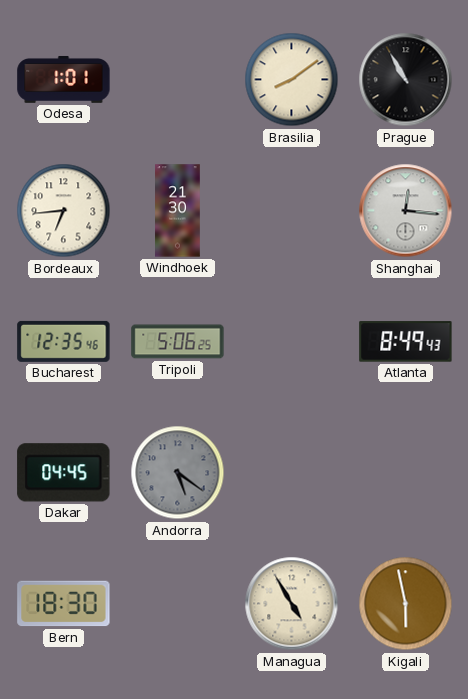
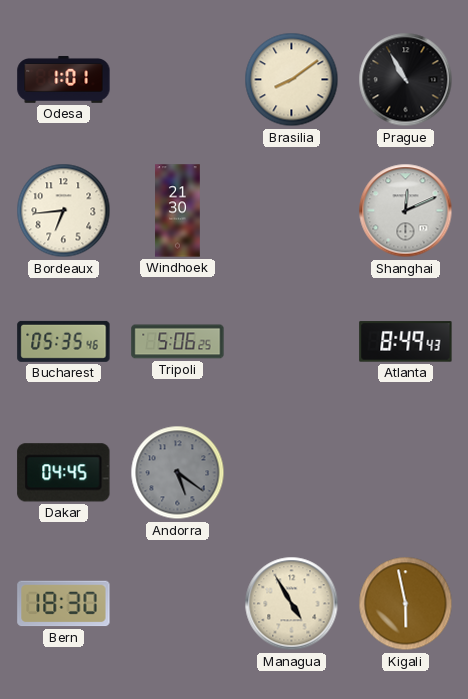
Shanghai: 12:16 -> 12:11
Bucharest: 12:35 -> 05:35
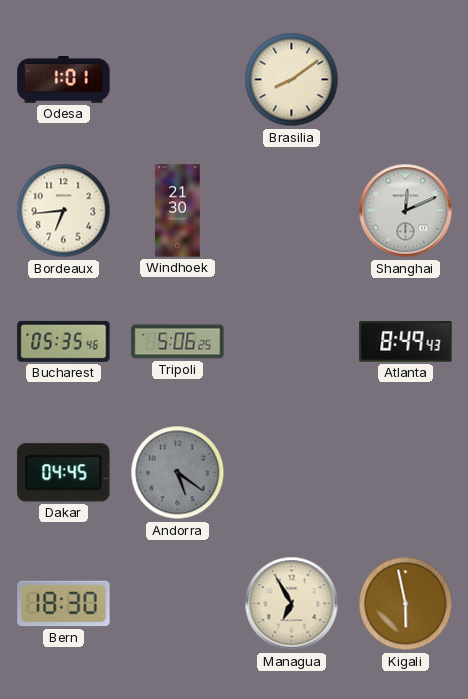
Prague: 10:55 -> none
Managua: 4:55 -> 6:55
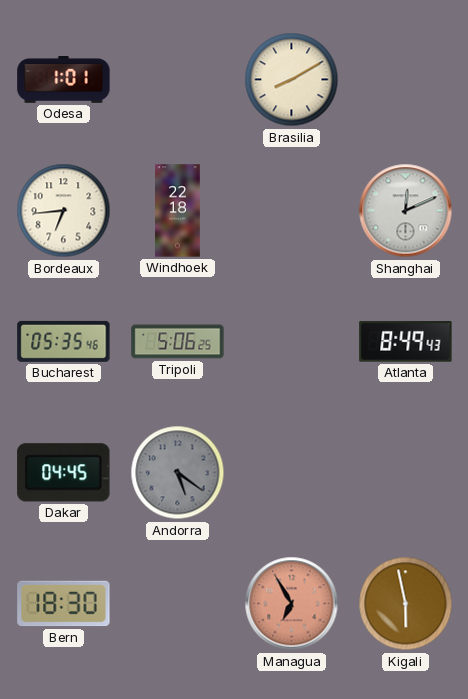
Brasilia: 8:09 -> 8:10
Windhoek: 21:30 -> 22:18
Managua dial: cream -> salmon
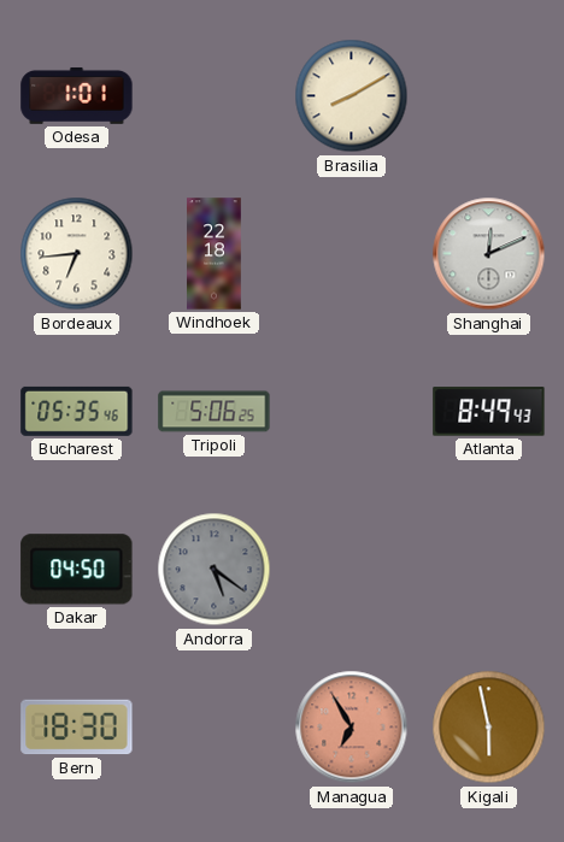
Dakar: 04:45 -> 04:50
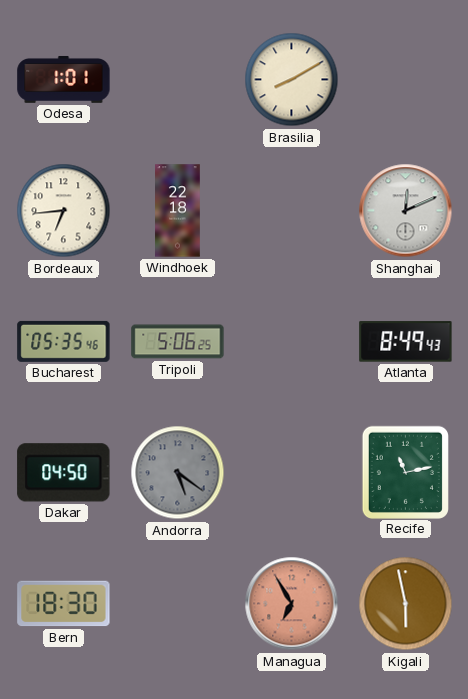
Recife: none -> 11:13
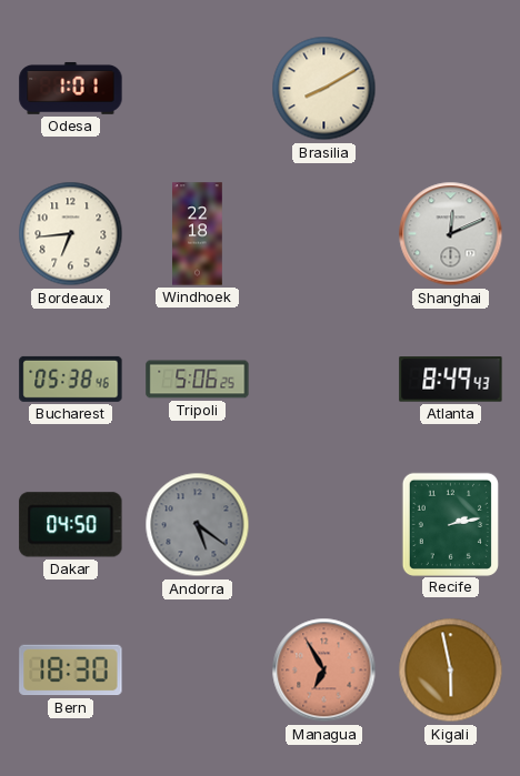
Bucharest: 05:35 -> 05:38
Recife: 11:13 -> 2:13
